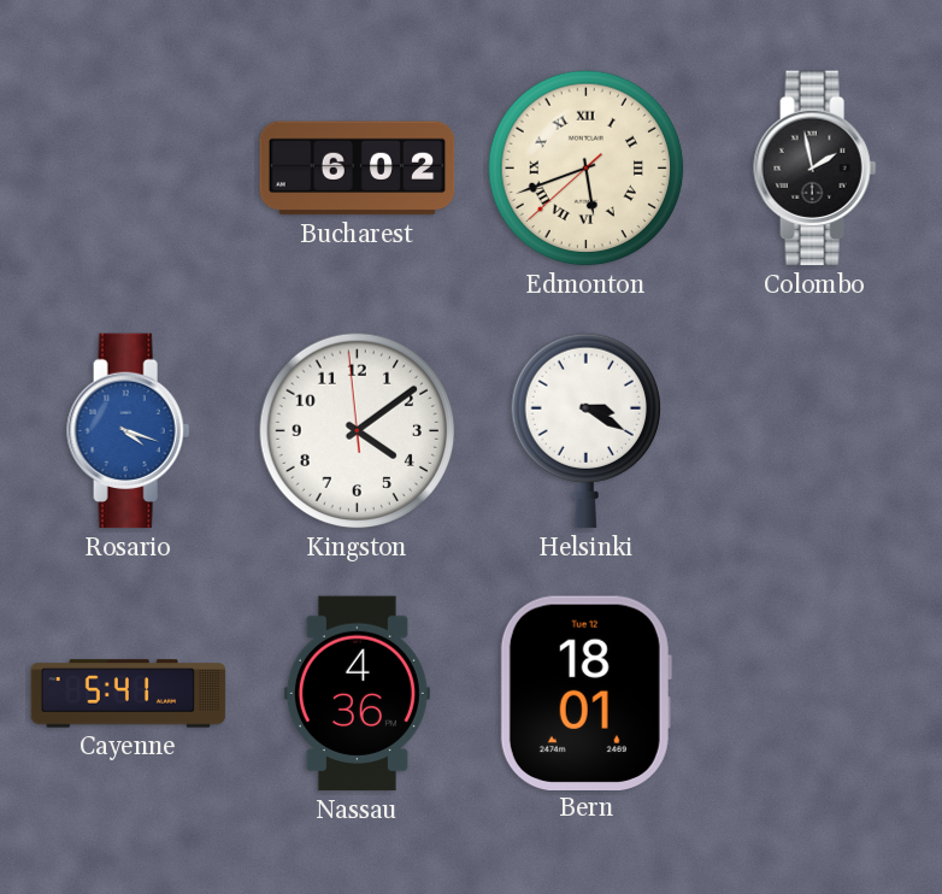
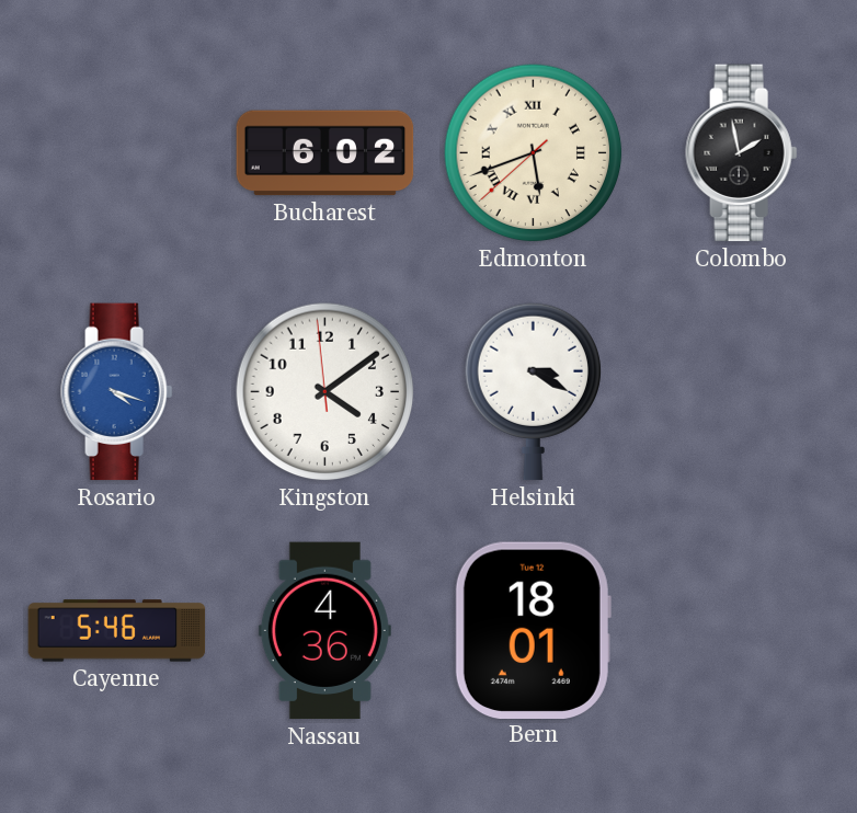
Cayenne: 5:41 -> 5:46
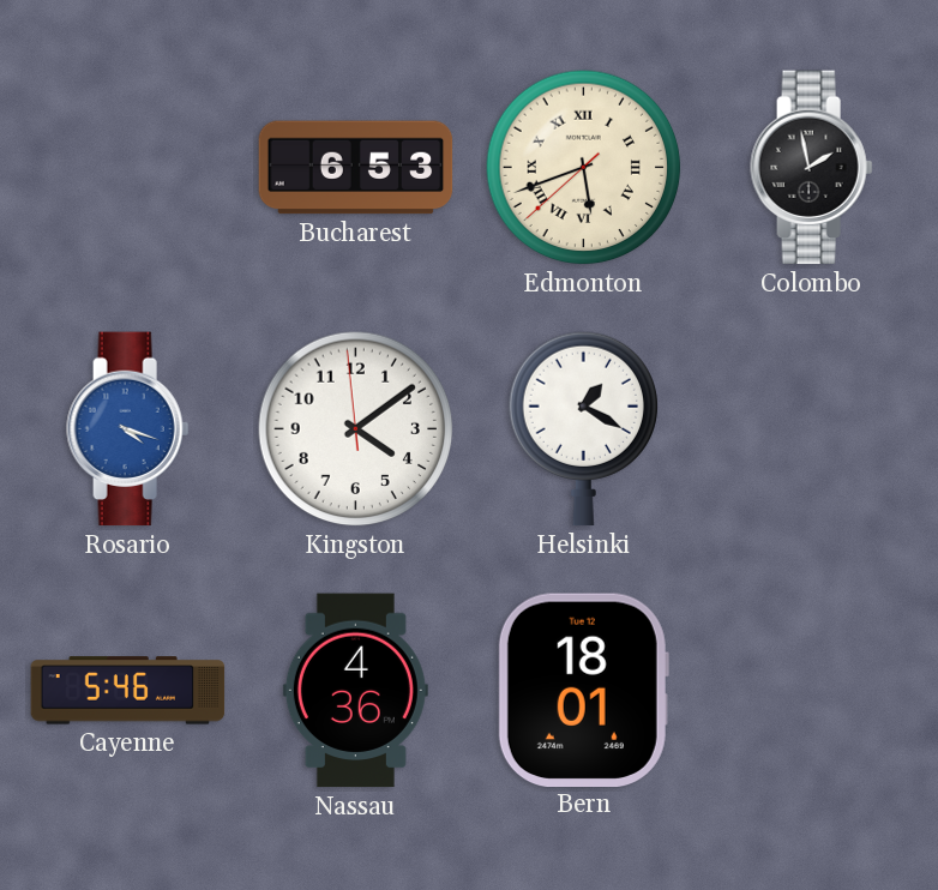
Bucharest: 6:02 -> 6:53
Helsinki: 3:20 -> 1:20
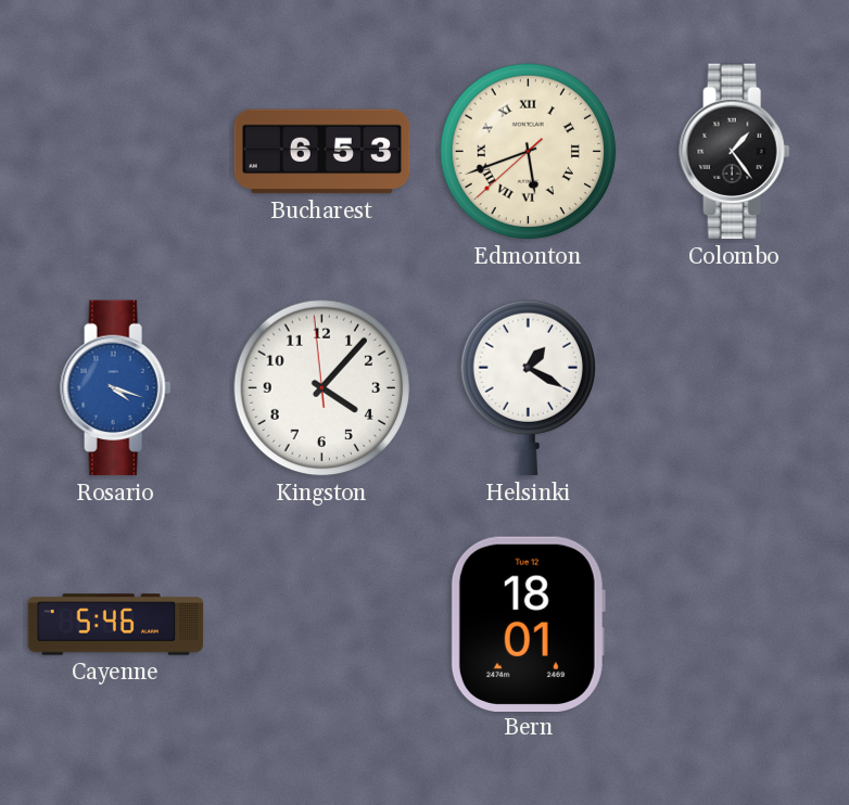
Colombo: 1:58 -> 1:24
Kingston: 4:08 -> 4:06
Nassau: 4:36 -> none
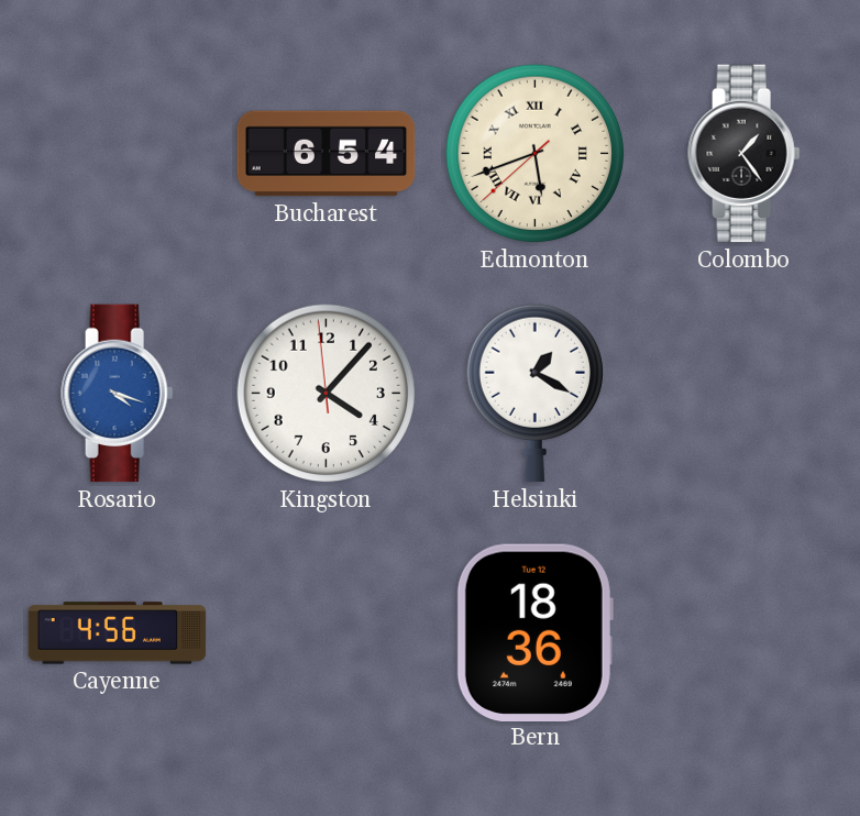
Bucharest: 6:53 -> 6:54
Cayenne: 5:46 -> 4:56
Bern: 18:01 -> 18:36
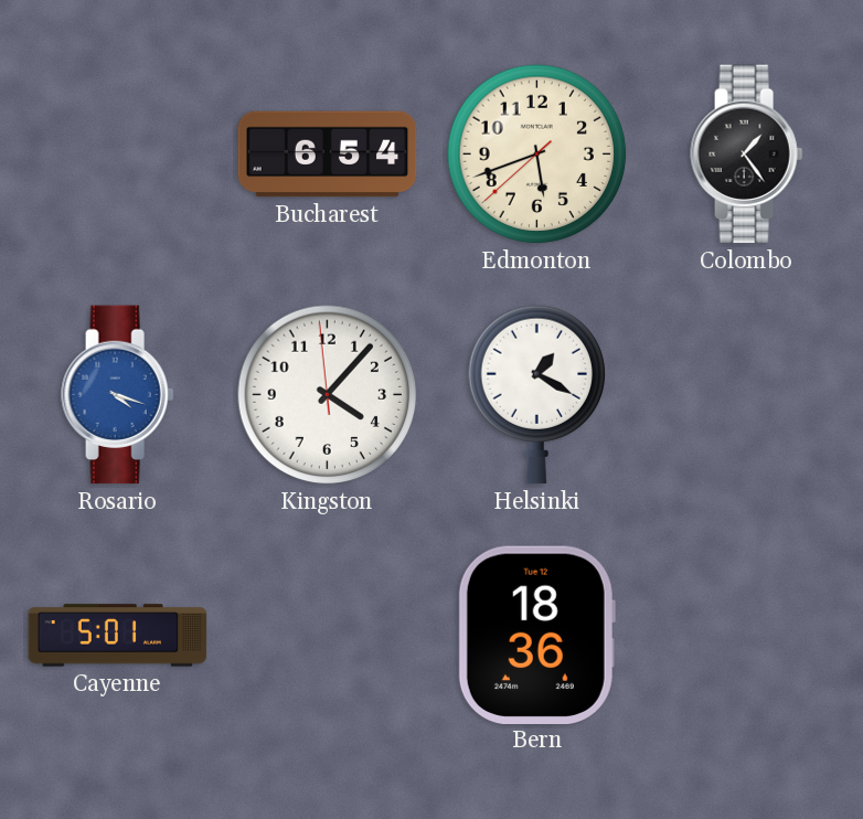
Edmonton numerals: Roman -> Arabic
Cayenne: 4:56 -> 5:01
